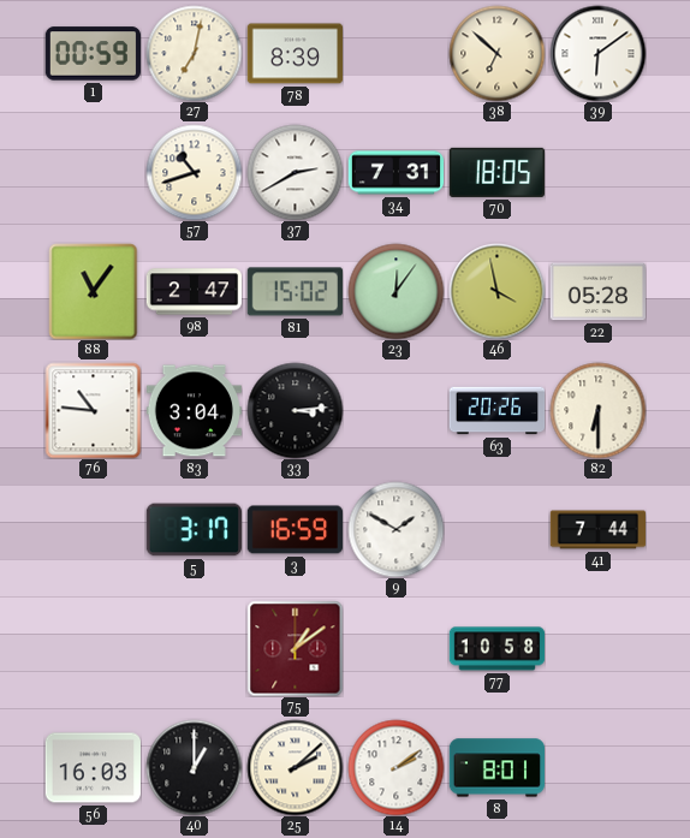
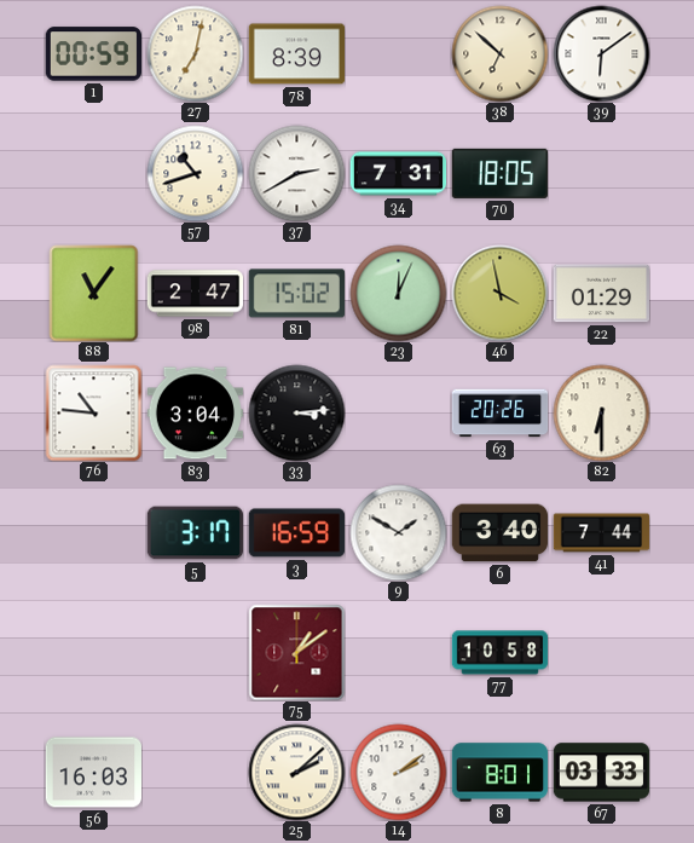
23: 12:06 -> 12:04
22: 05:28 -> 01:29
6: none -> 3:40
40: 1:00 -> none
67: none -> 03:33
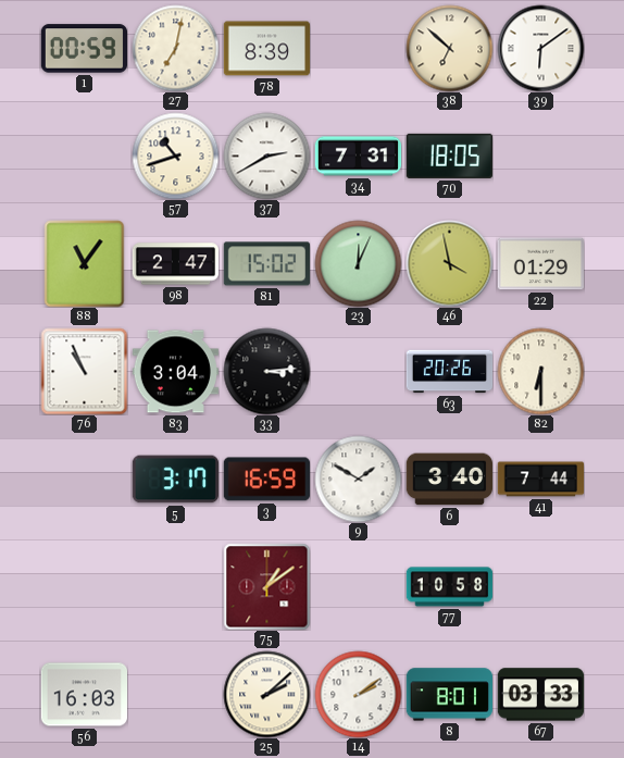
76: 10:46 -> 10:56
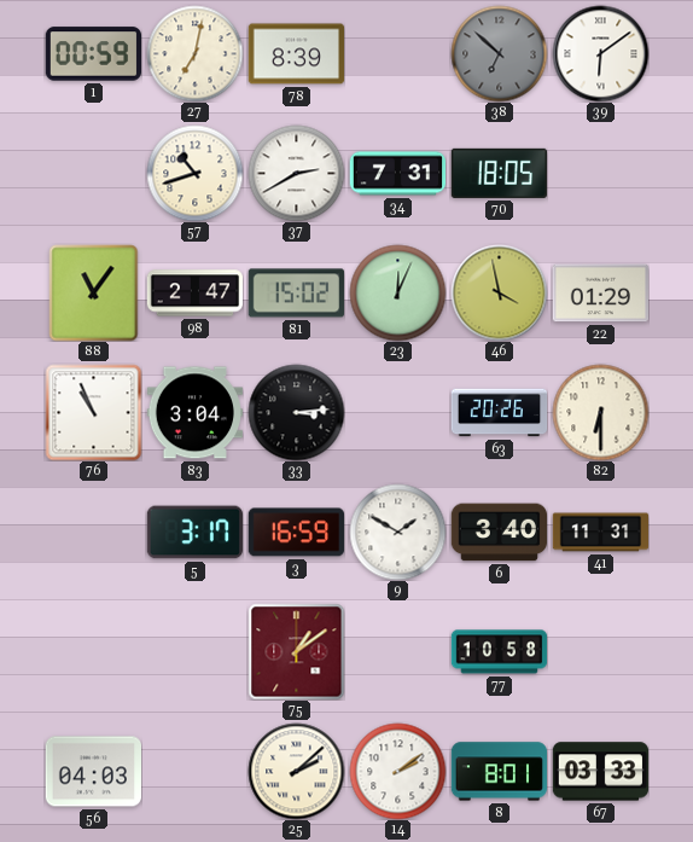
38 dial: cream -> grey
41: 7:44 -> 11:31
56: 16:03 -> 04:03
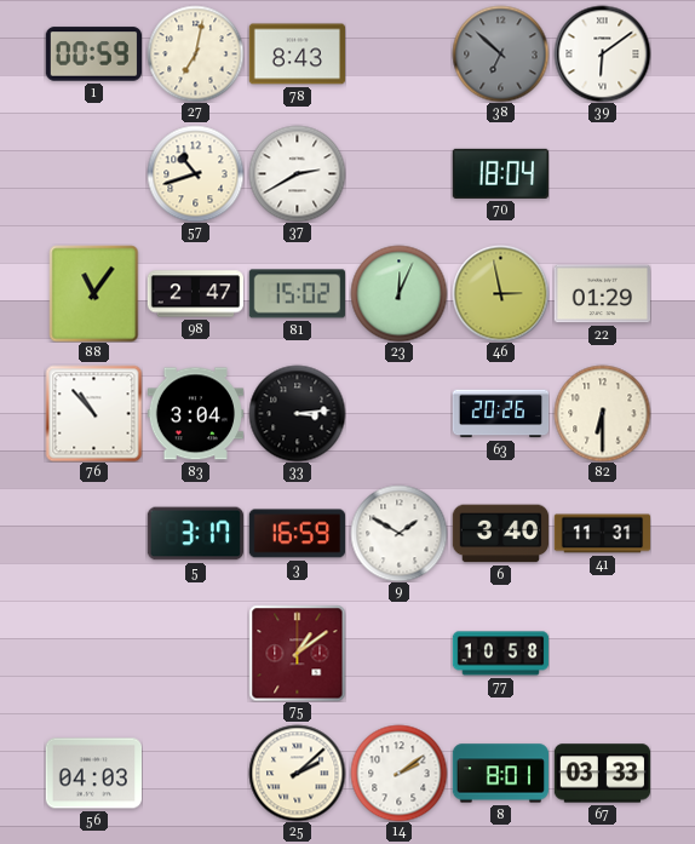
78: 8:39 -> 8:43
34: 7:31 -> none
70: 18:05 -> 18:04
46: 3:58 -> 2:58
76: 10:56 -> 10:53
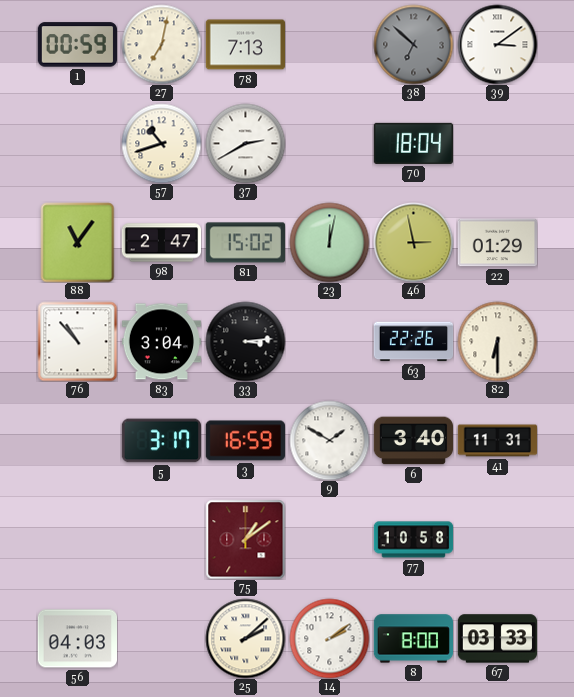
78: 8:43 -> 7:13
39: 6:09 -> 3:09
23: 12:04 -> 12:02
63: 20:26 -> 22:26
8: 8:01 -> 8:00
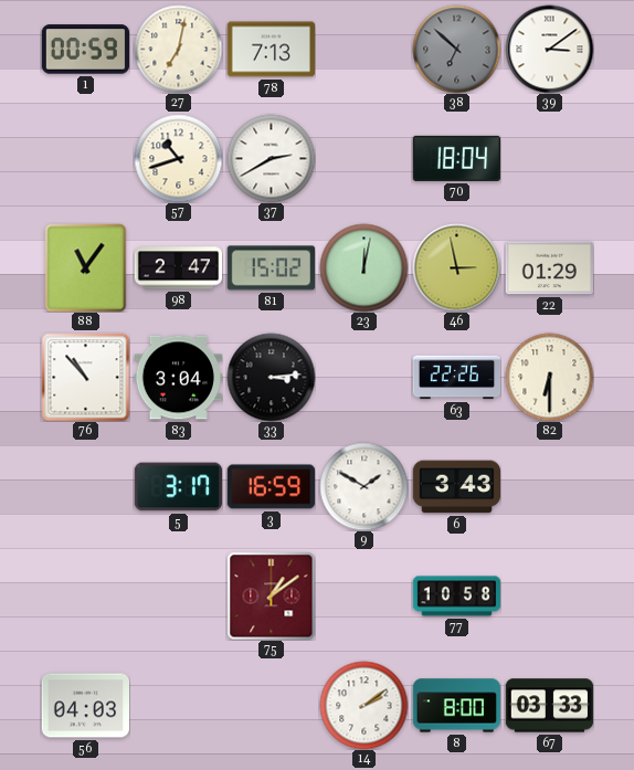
6: 3:40 -> 3:43
41: 11:31 -> none
25: 2:08 -> none
